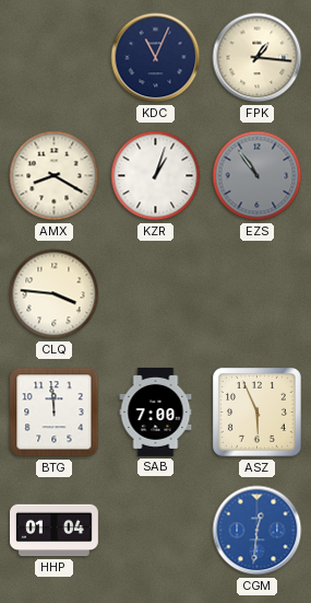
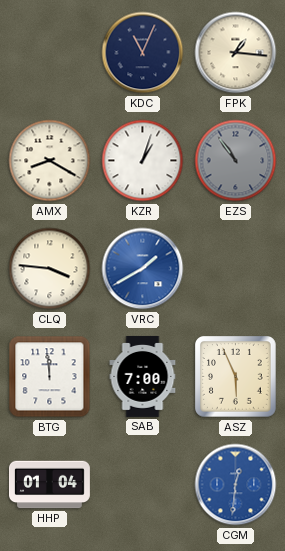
VRC: none -> 1:40
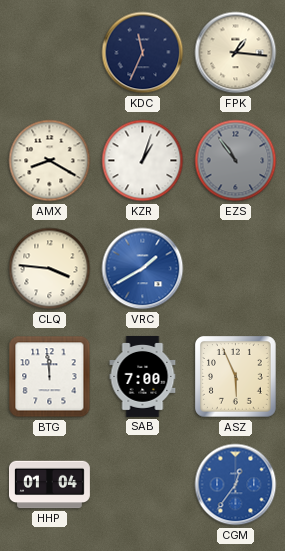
KDC: 11:04 -> 11:34
CGM: 12:31 -> 12:36
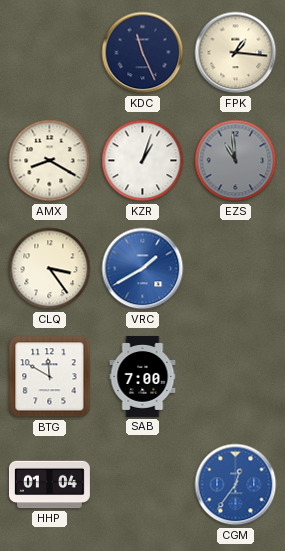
KDC: 11:34 -> 11:26
EZS: 10:54 -> 10:59
CLQ: 3:46 -> 3:24
BTG: 11:59 -> 11:50
ASZ: 5:56 -> none
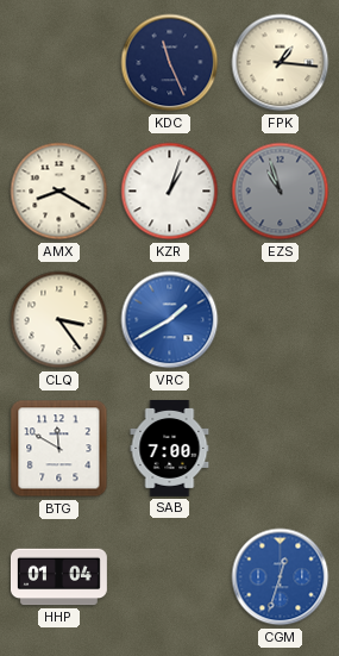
EZS: 10:59 -> 10:57
CGM: 12:36 -> 12:33
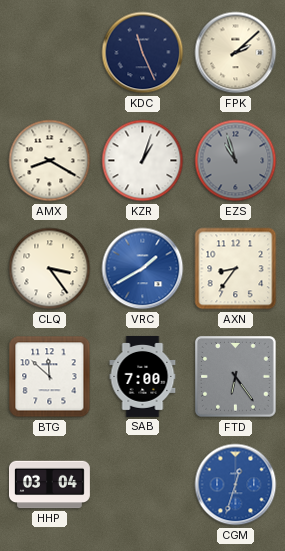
FPK: 1:16 -> 2:08
AXN: none -> 8:36
BTG: 11:50 -> 11:52
FTD: none -> 6:24
HHP: 01:04 -> 03:04
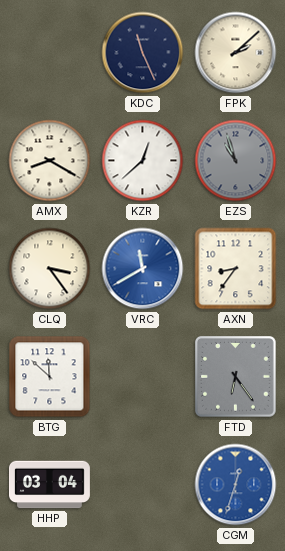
KZR: 1:03 -> 12:38
VRC: 1:40 -> 11:40
SAB: 7:00 -> none
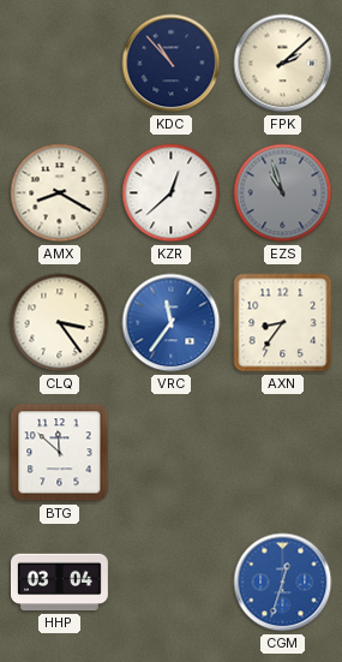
KDC: 11:26 -> 10:53
VRC: 11:40 -> 11:36
FTD: 6:24 -> none
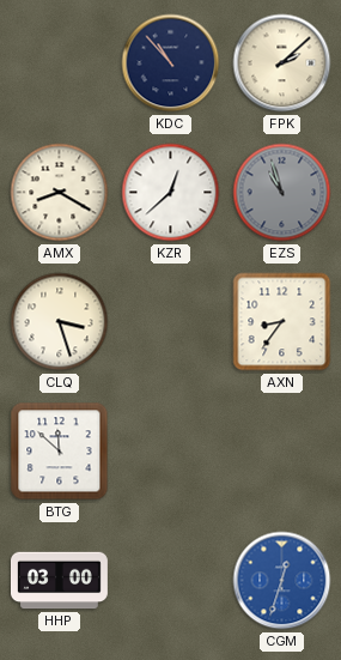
CLQ: 3:24 -> 3:27
VRC: 11:36 -> none
HHP: 03:04 -> 03:00
